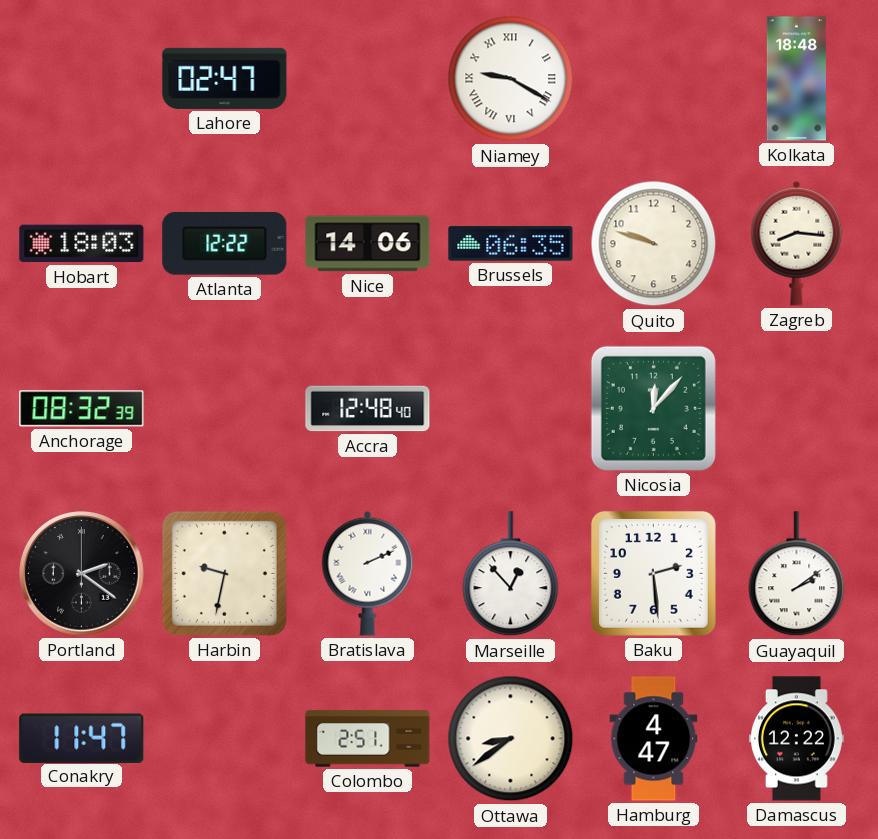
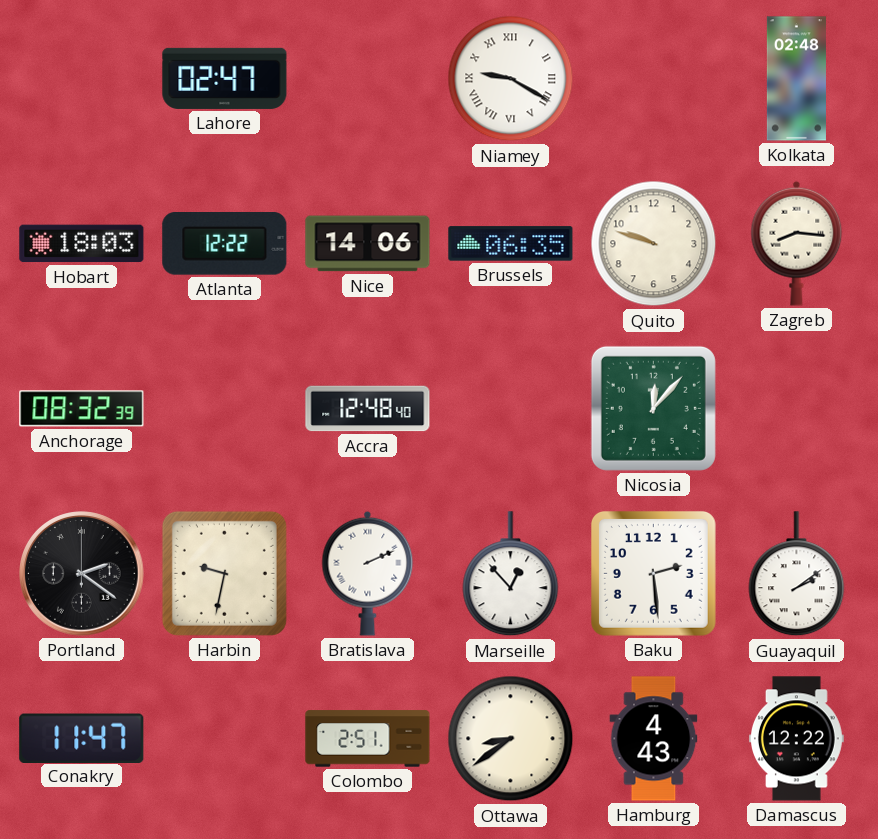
Kolkata: 18:48 -> 02:48
Hamburg: 4:47 -> 4:43
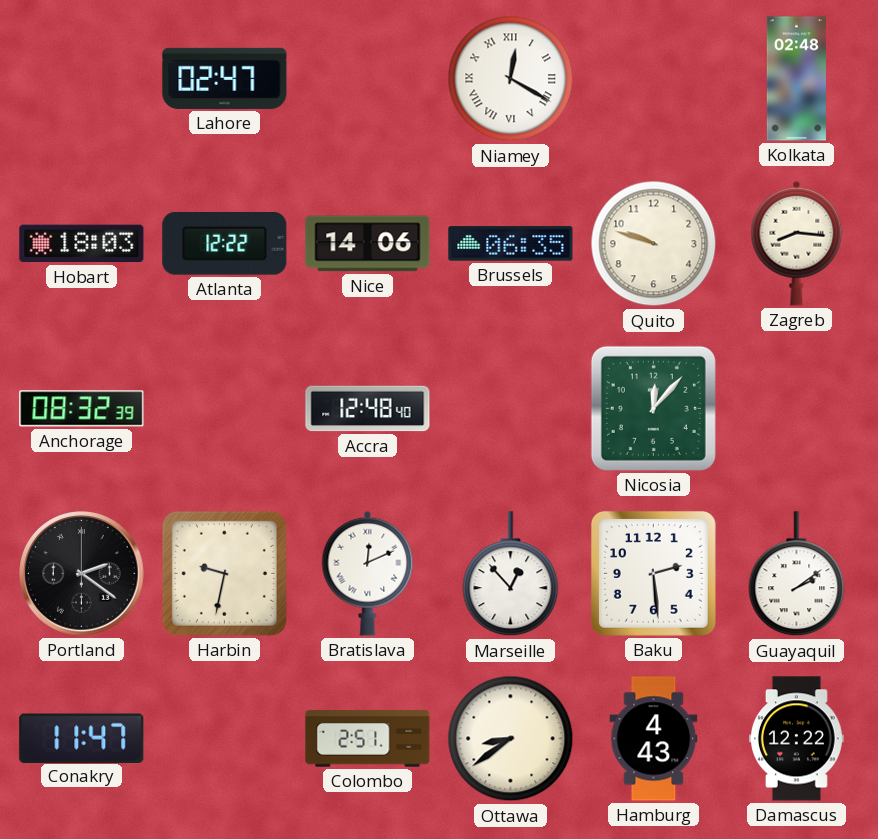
Niamey: 9:20 -> 12:20
Bratislava: 2:11 -> 12:11
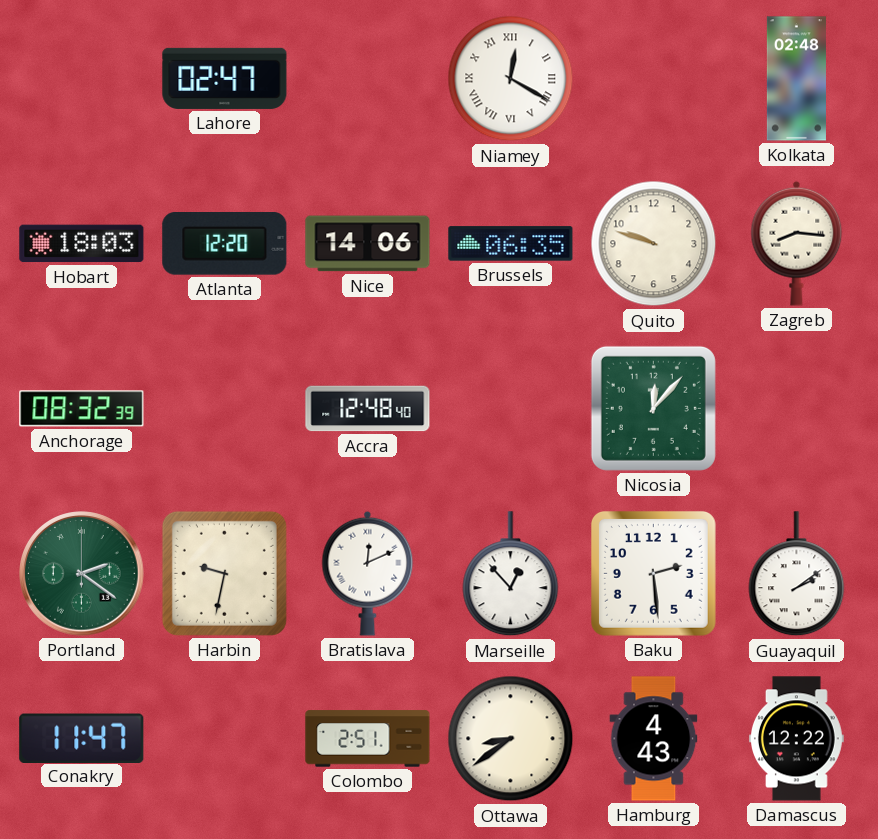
Atlanta: 12:22 -> 12:20
Portland dial: black -> green
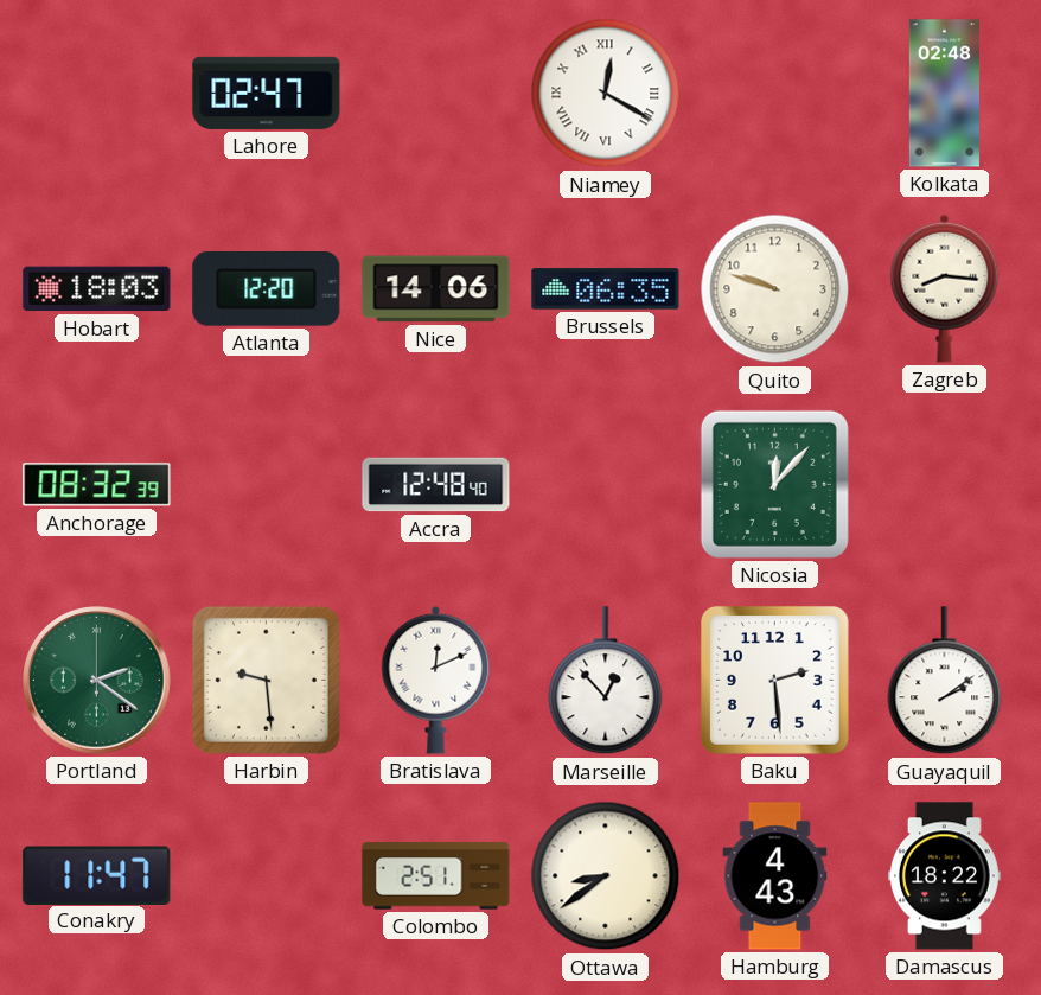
Harbin: 9:32 -> 9:29
Damascus: 12:22 -> 18:22
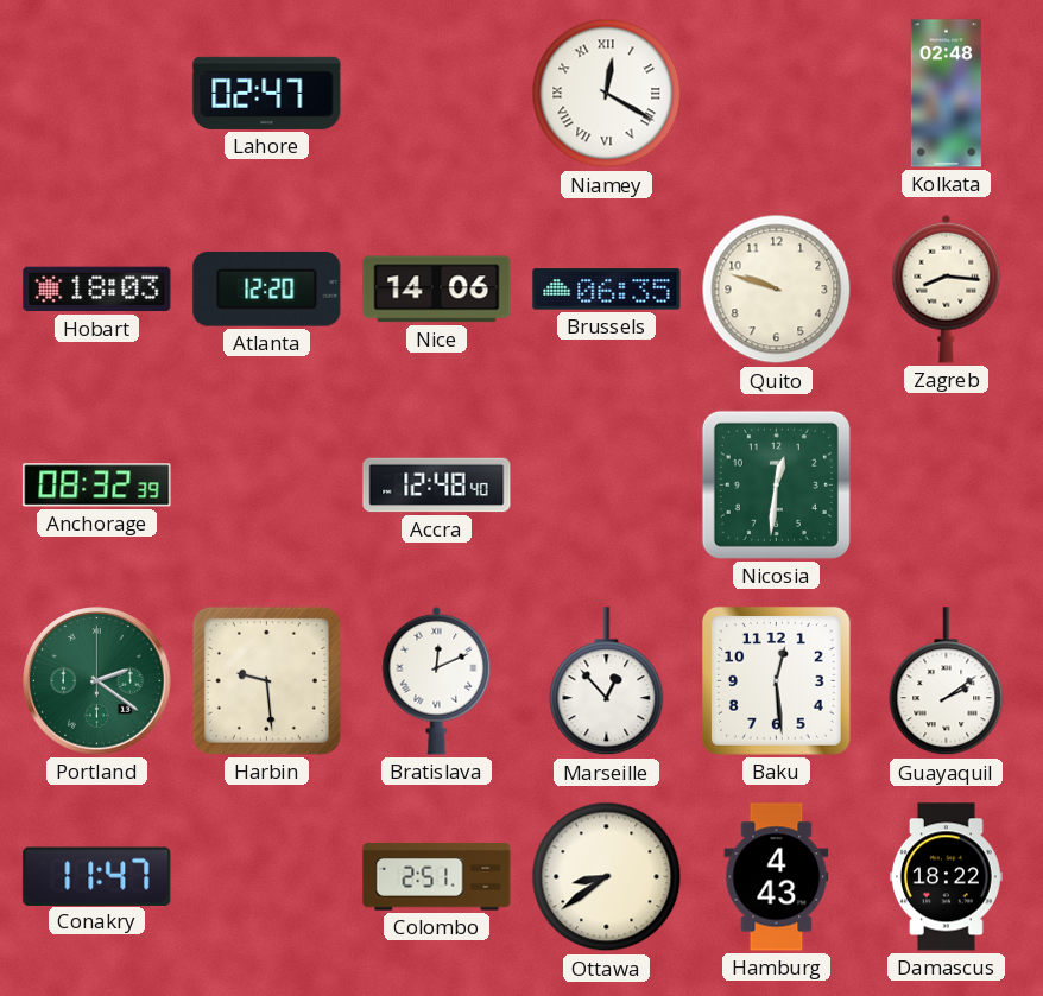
Nicosia: 12:07 -> 12:31
Baku: 2:29 -> 12:29
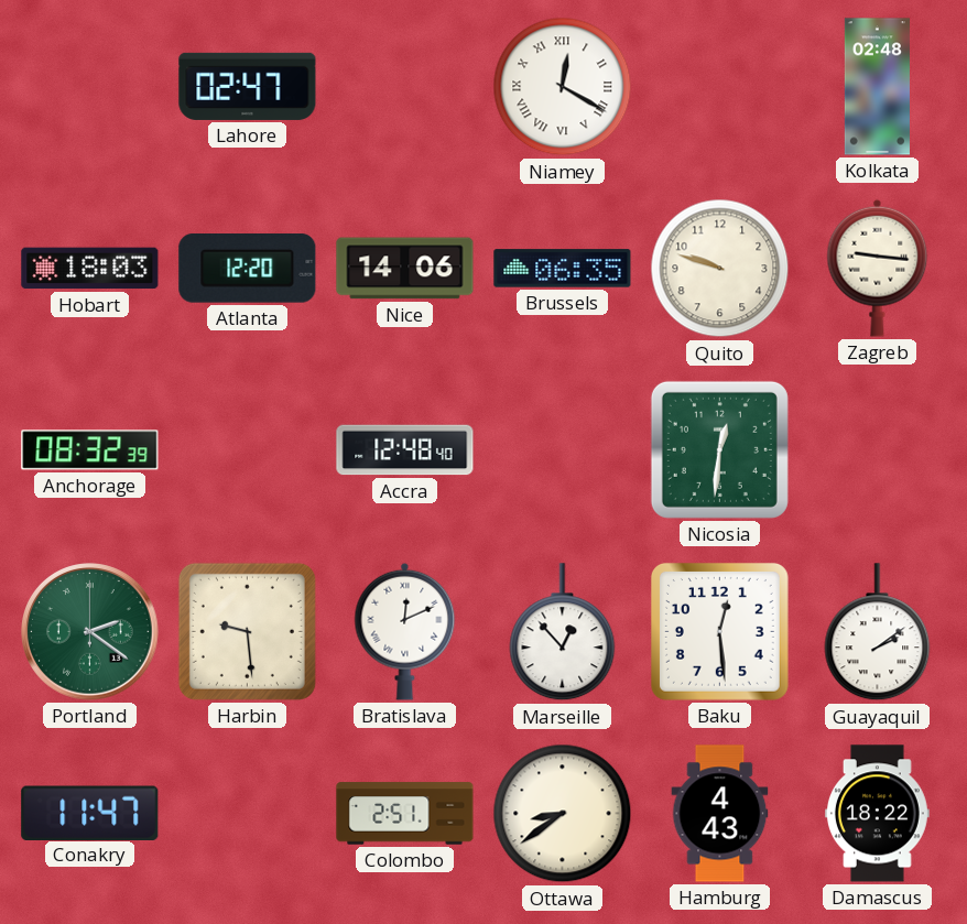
Zagreb: 8:16 -> 9:16
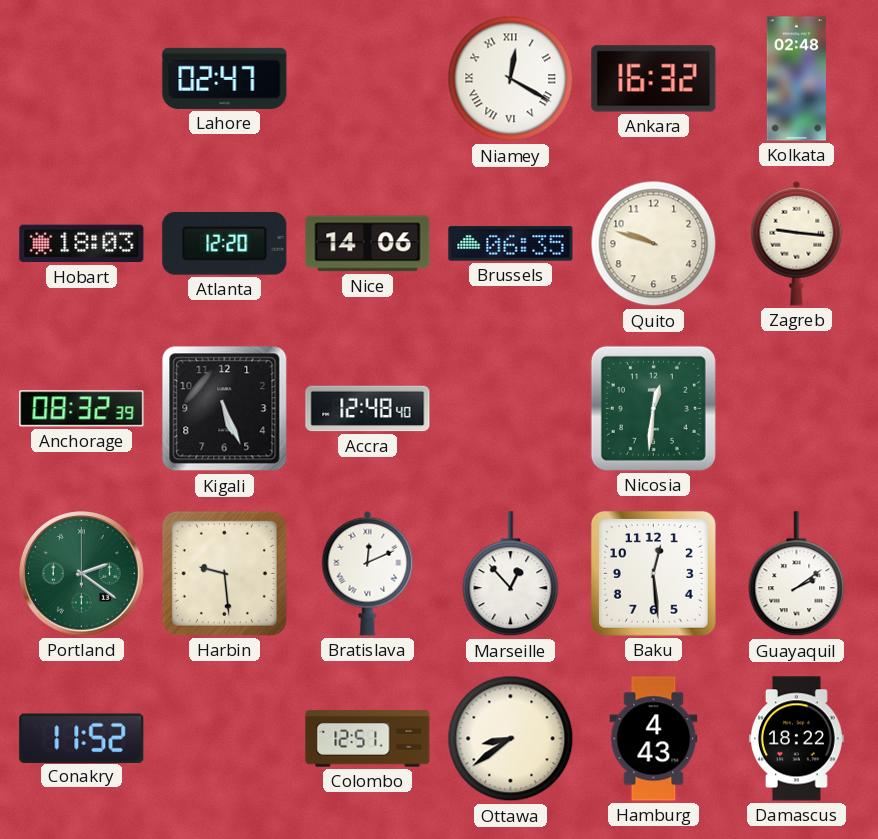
Ankara: none -> 16:32
Kigali: none -> 5:26
Conakry: 11:47 -> 11:52
Colombo: 2:51 -> 12:51
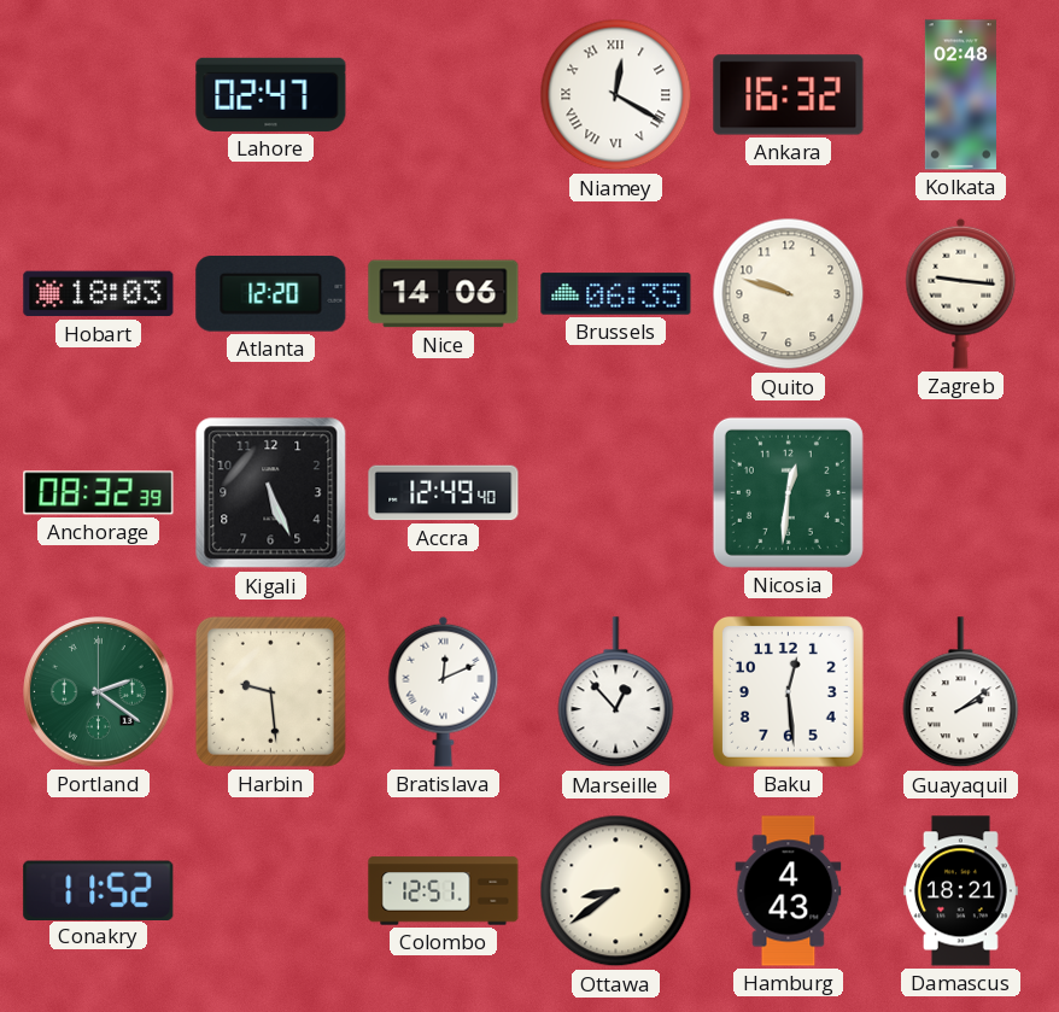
Accra: 12:48 -> 12:49
Damascus: 18:22 -> 18:21
